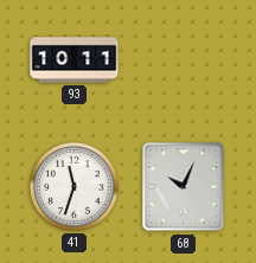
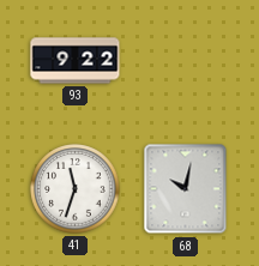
93: 10:11 -> 9:22
68: 10:04 -> 10:02
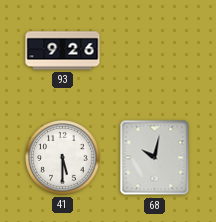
93: 9:22 -> 9:26
41: 11:33 -> 5:30
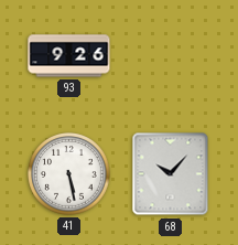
41: 5:30 -> 5:28
68: 10:02 -> 10:07
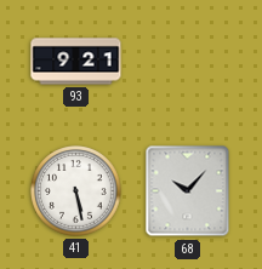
93: 9:26 -> 9:21
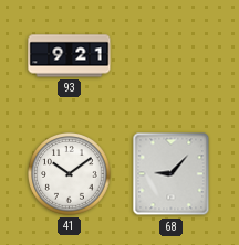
41: 5:28 -> 10:09
68: 10:07 -> 9:07
